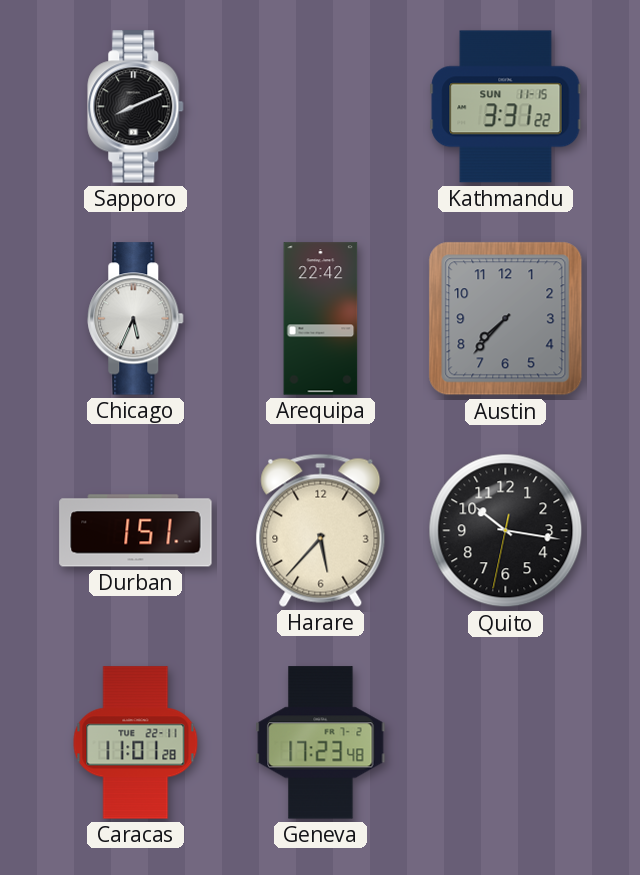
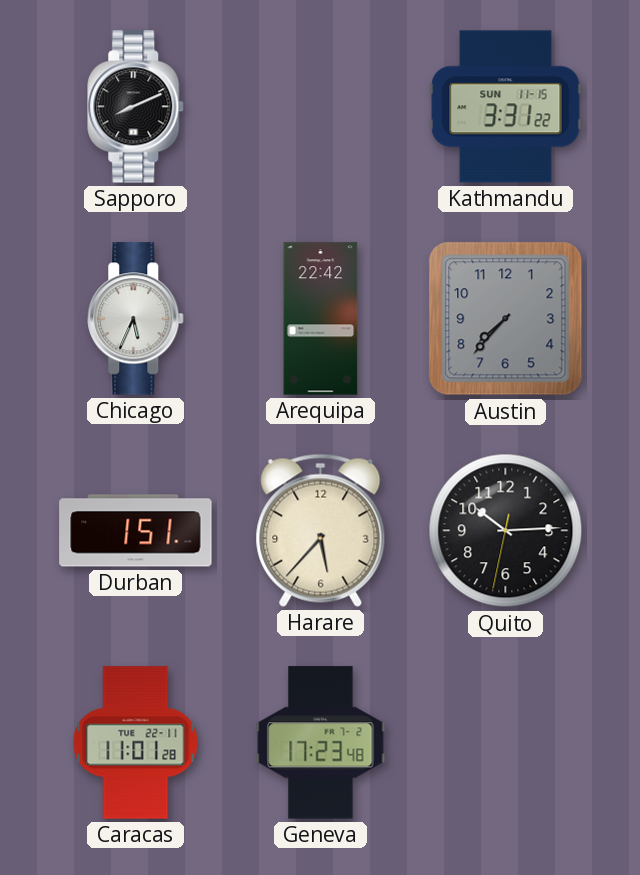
Quito: 10:16 -> 10:14
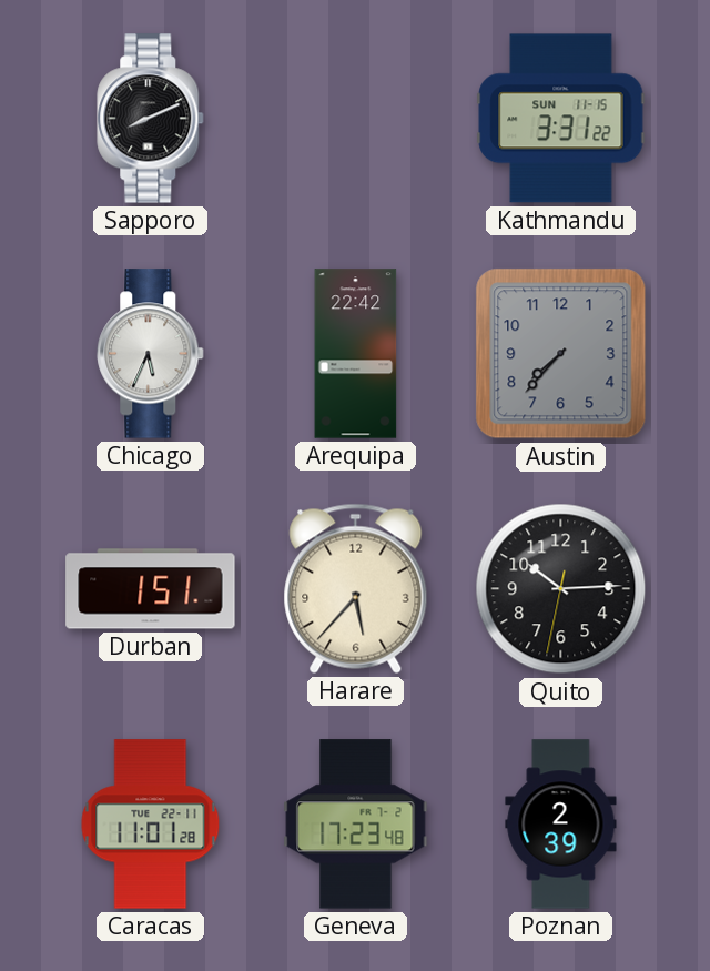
Poznan: none -> 2:39
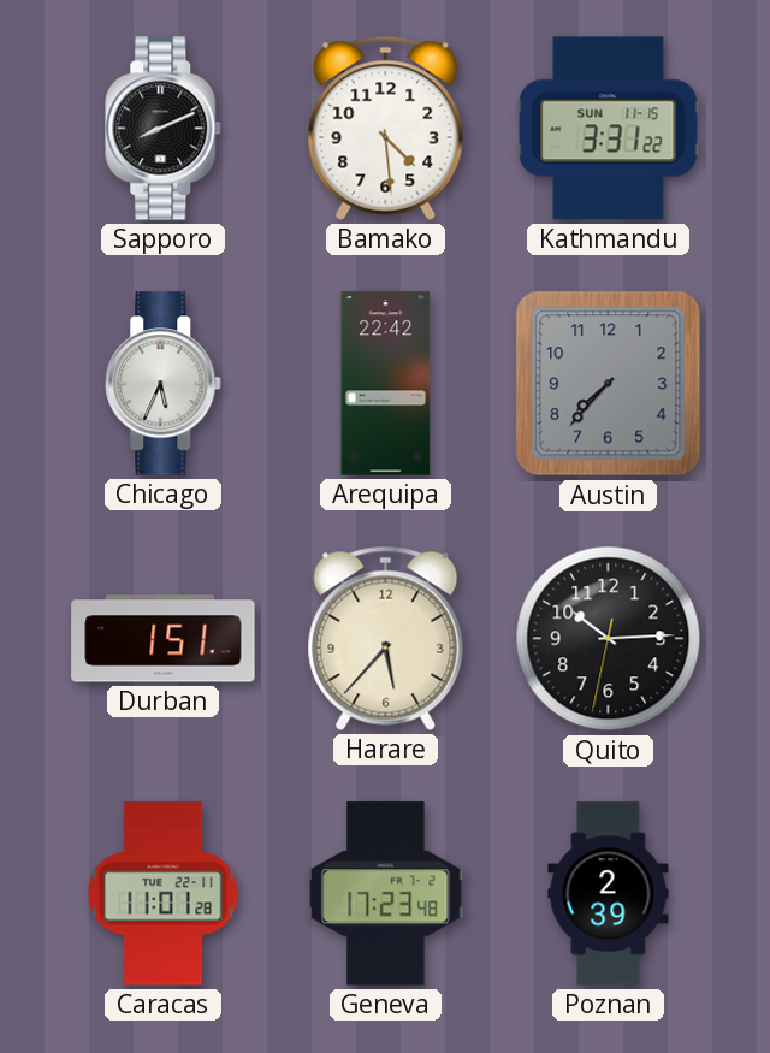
Bamako: none -> 4:29
